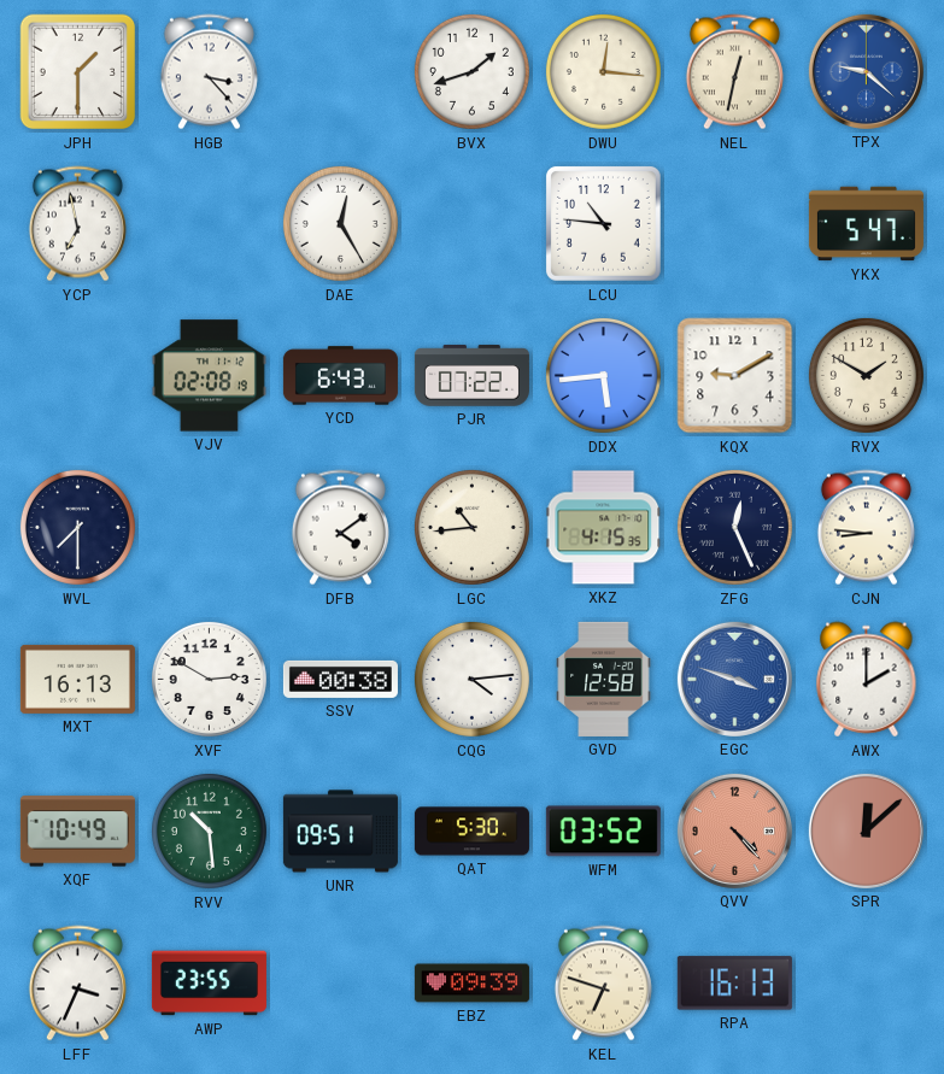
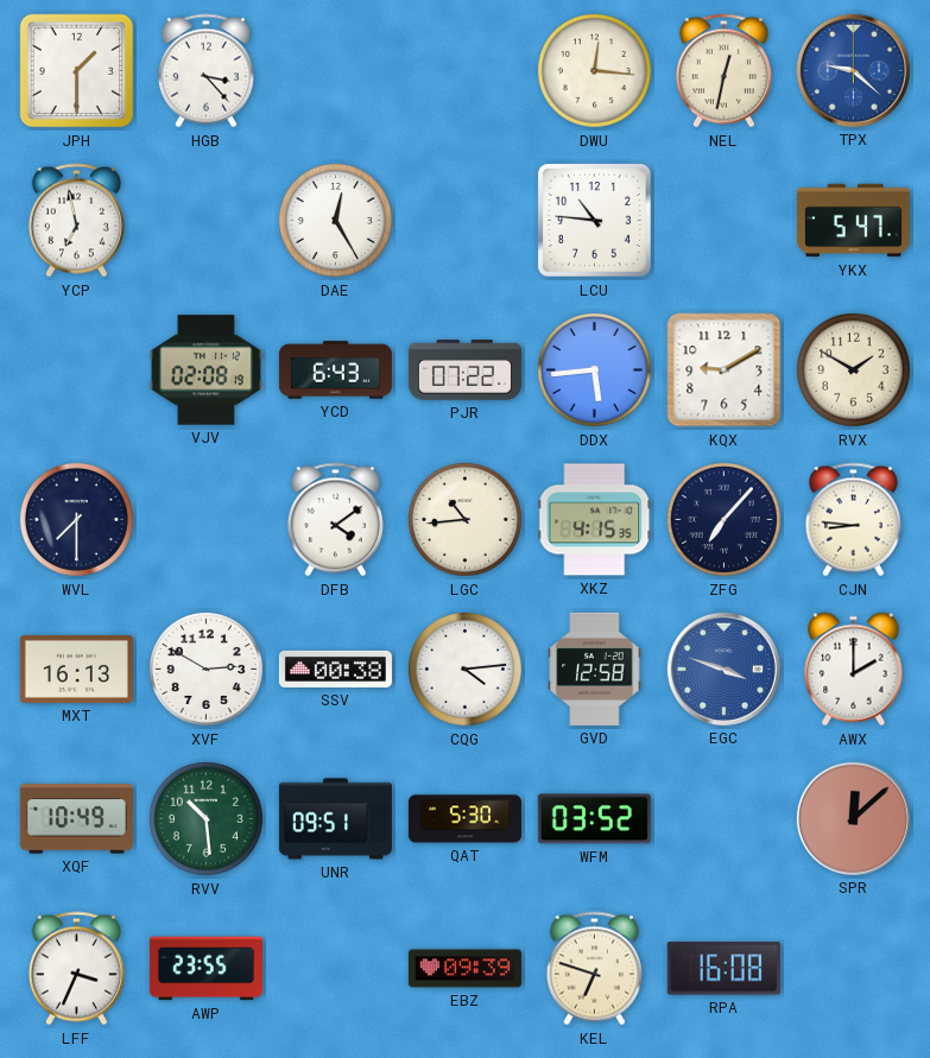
BVX: 1:42 -> none
ZFG: 12:26 -> 7:07
QVV: 4:23 -> none
RPA: 16:13 -> 16:08
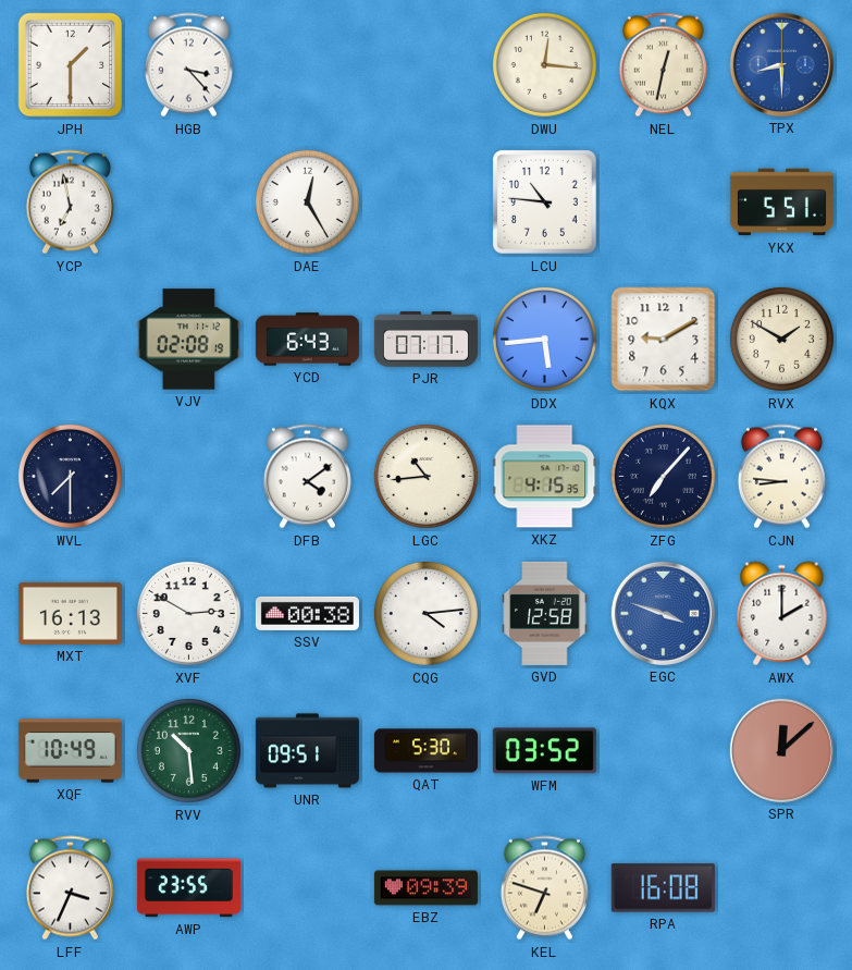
TPX: 9:22 -> 8:30
YKX: 5:47 -> 5:51
PJR: 07:22 -> 07:17
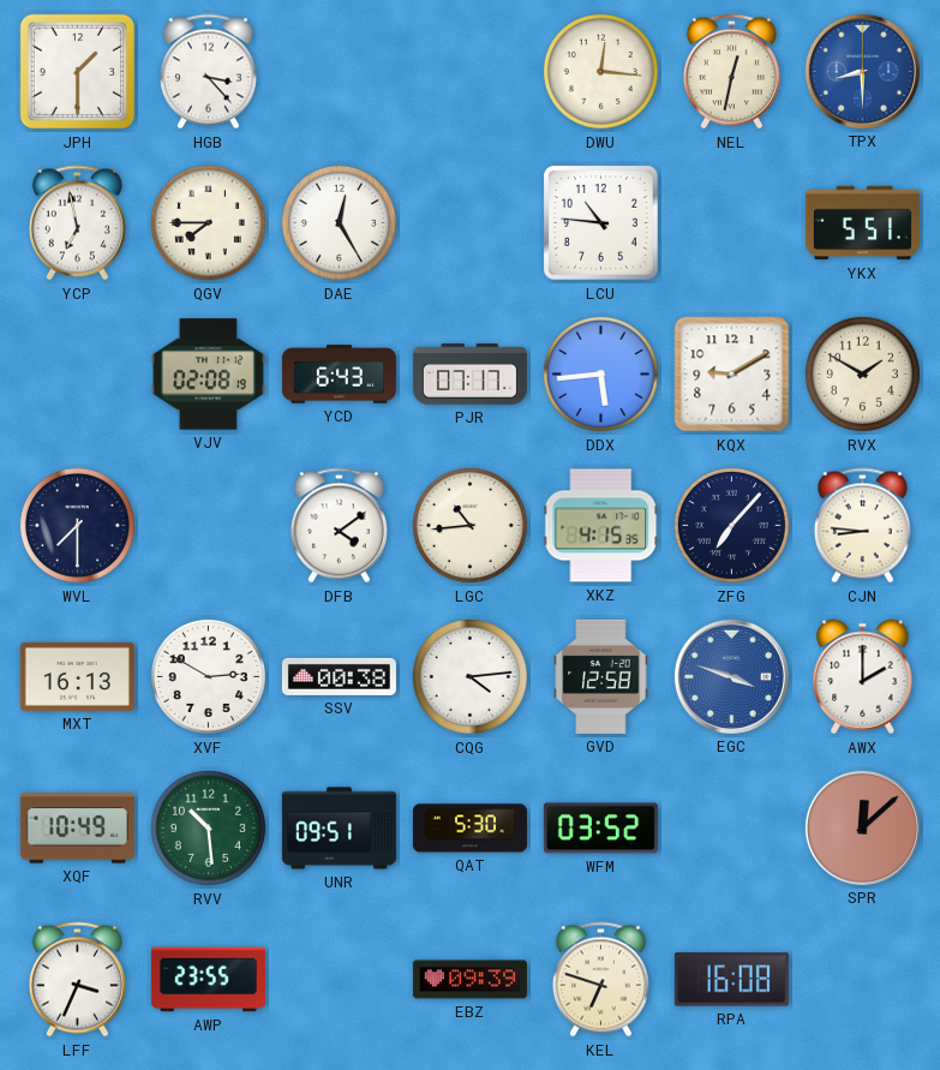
QGV: none -> 7:45
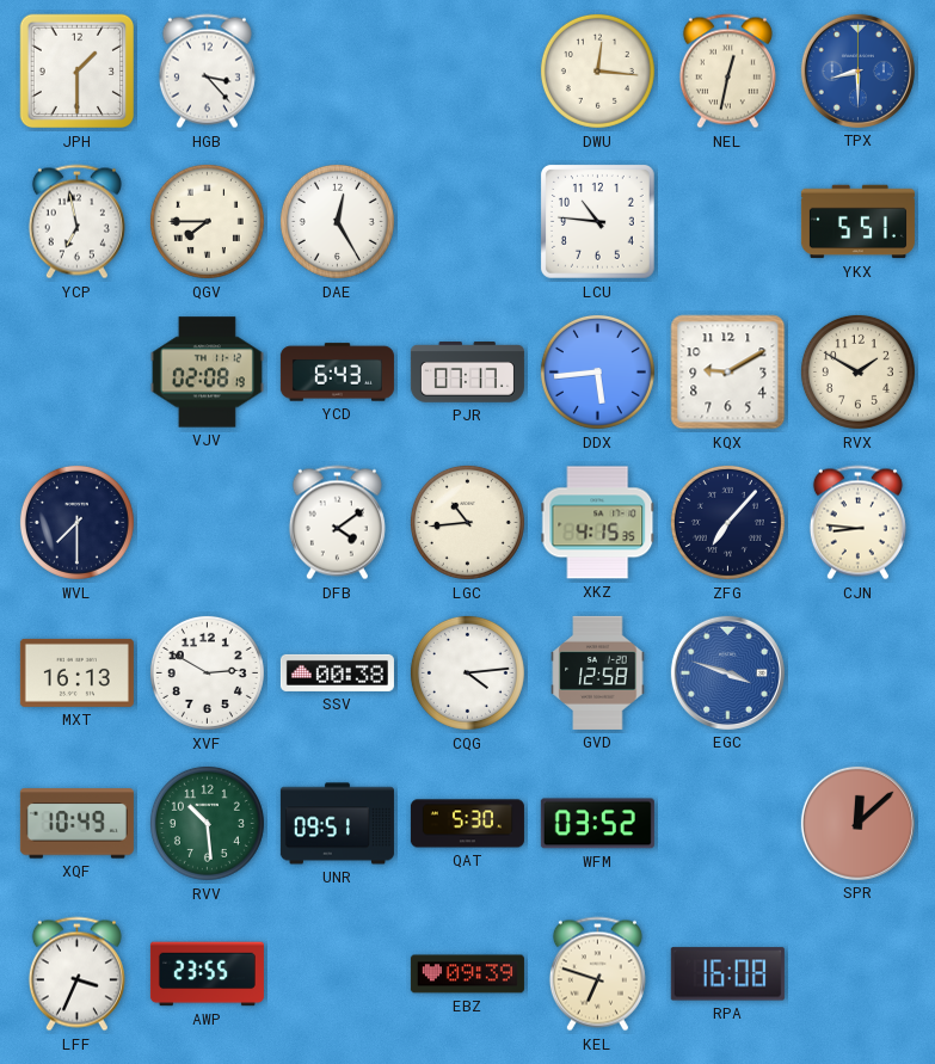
AWX: 2:00 -> none
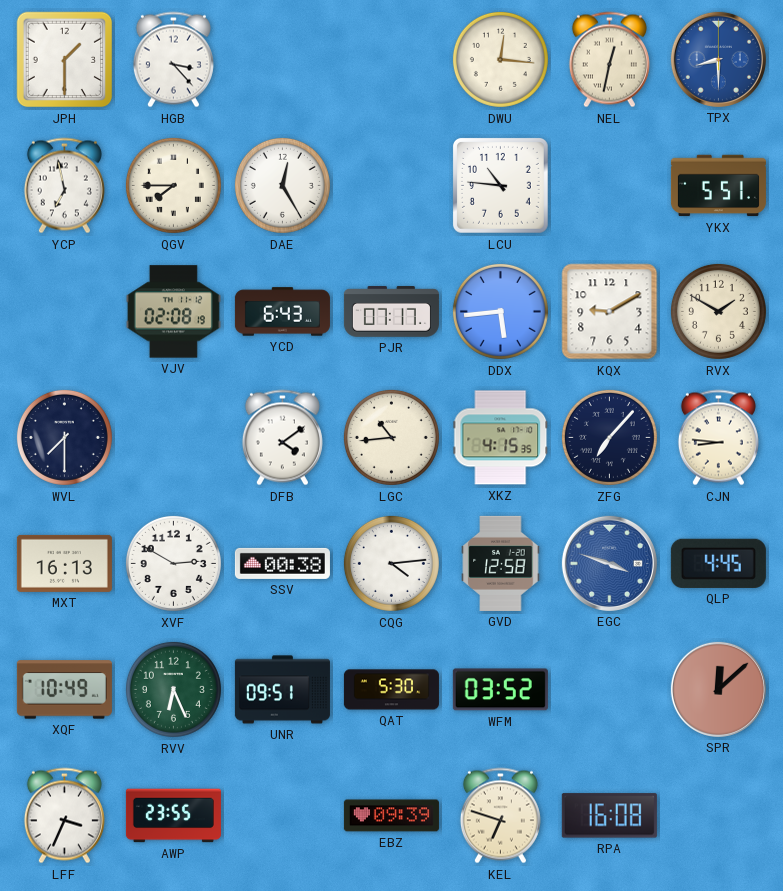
QLP: none -> 4:45
RVV: 10:29 -> 6:26
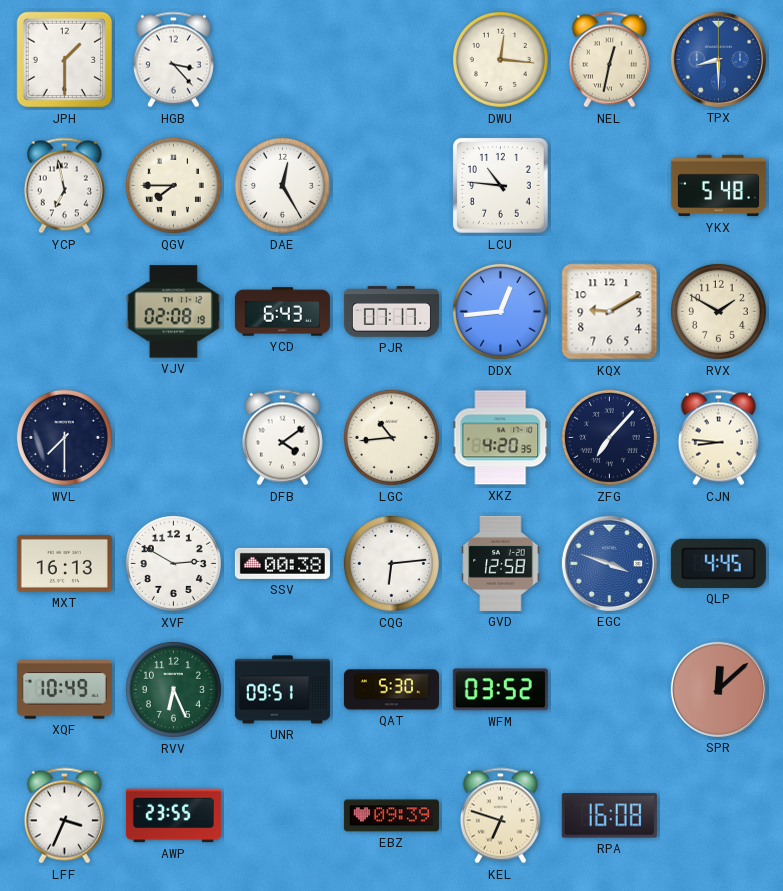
YKX: 5:51 -> 5:48
DDX: 5:44 -> 12:44
XKZ: 4:15 -> 4:20
CQG: 4:14 -> 6:14
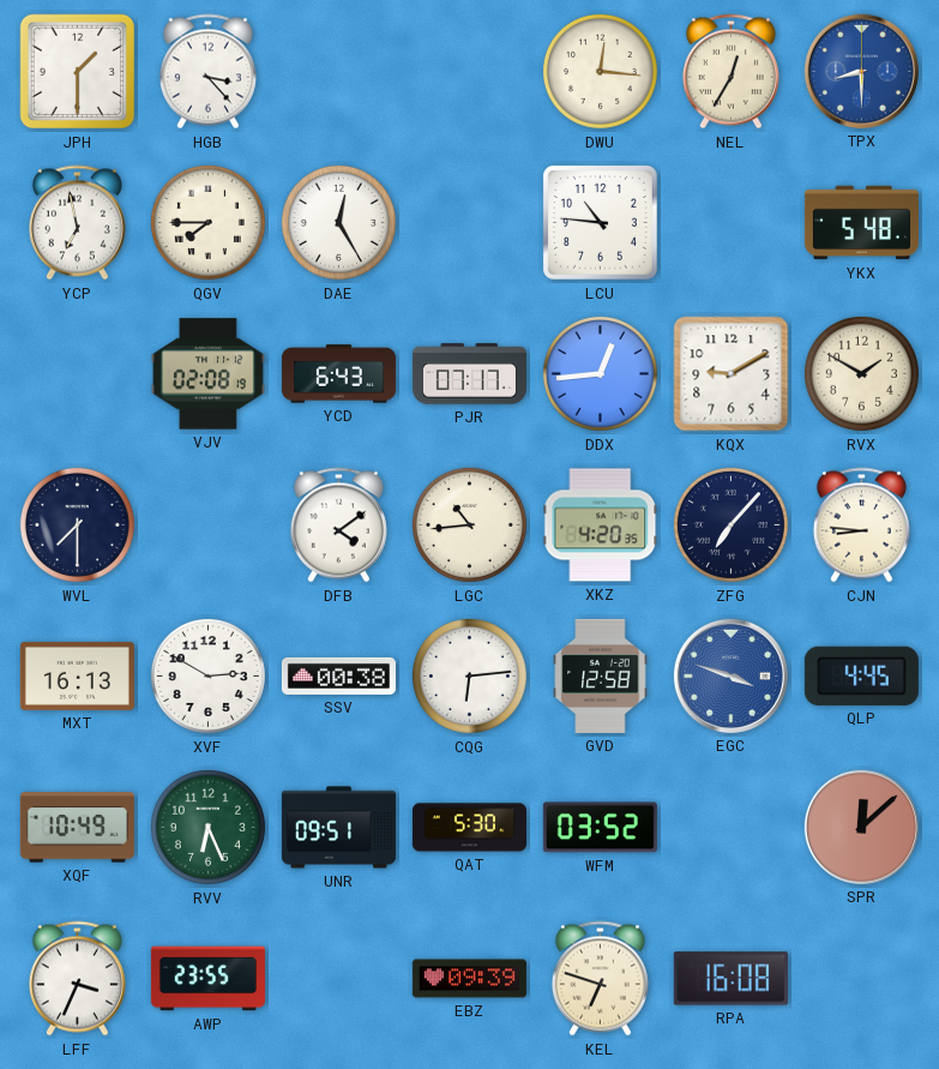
NEL: 12:32 -> 12:35
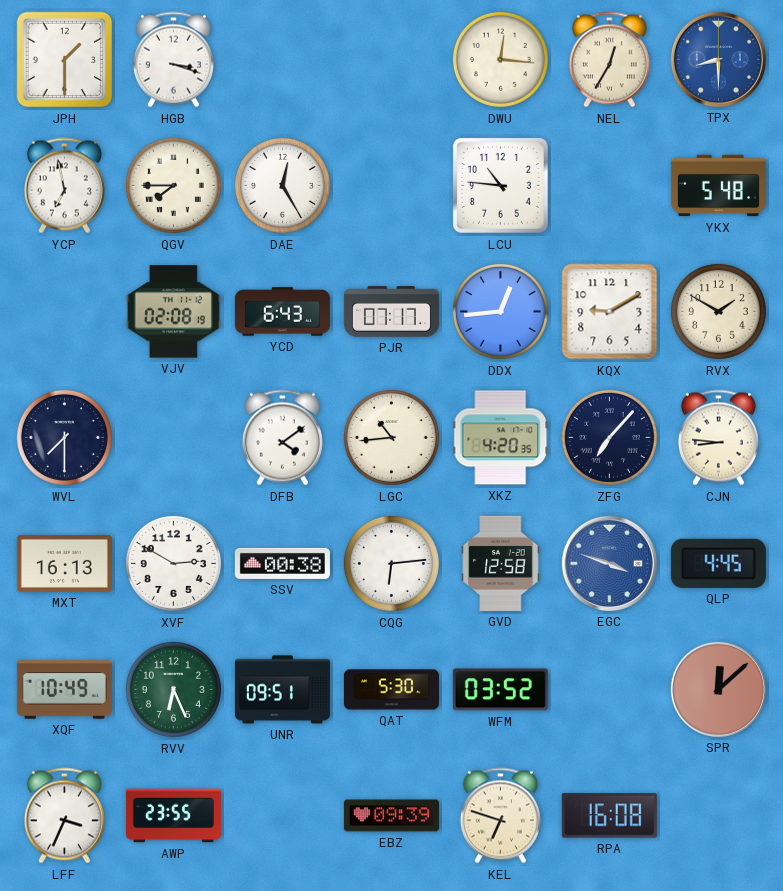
HGB: 3:23 -> 3:18
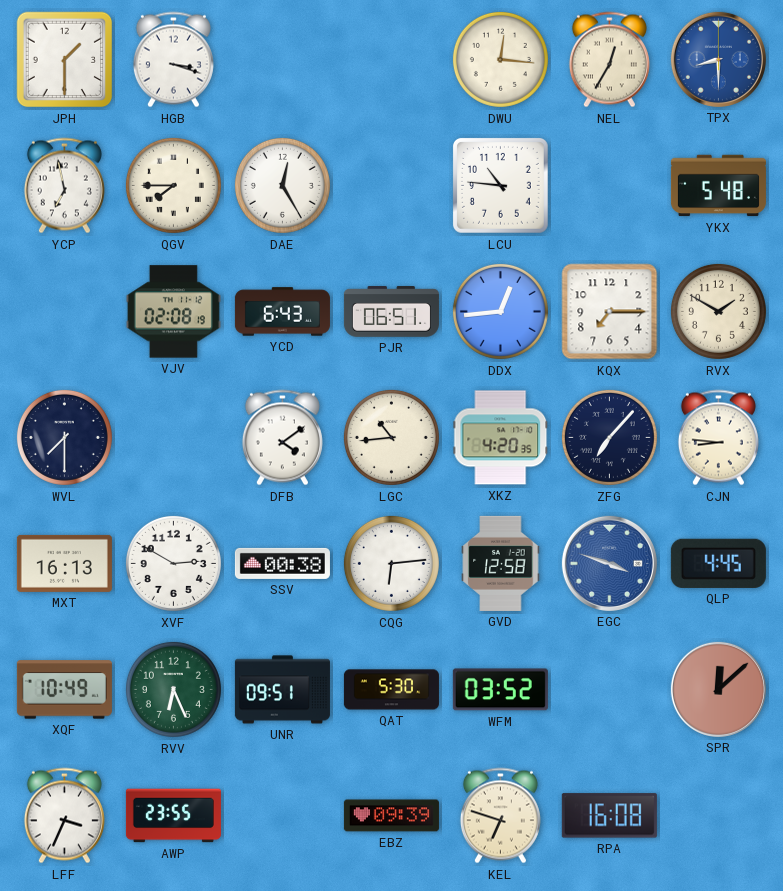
PJR: 07:17 -> 06:51
KQX: 9:10 -> 7:15
